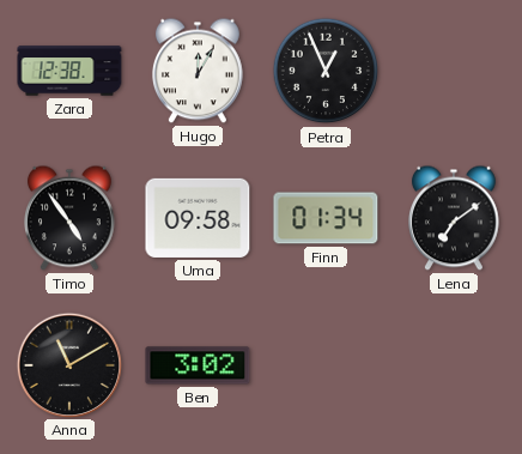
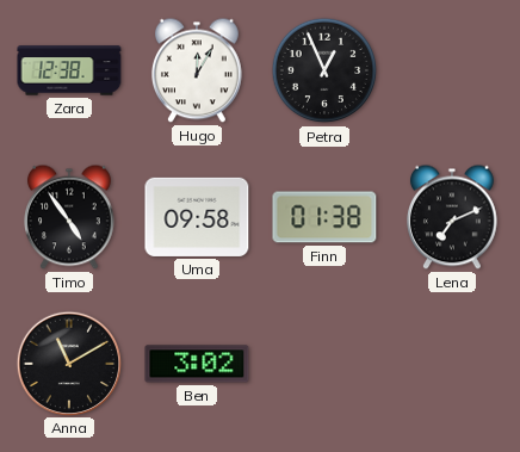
Finn: 01:34 -> 01:38
Lena: 7:09 -> 7:11
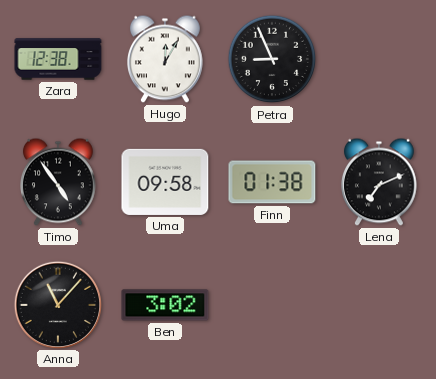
Petra: 12:56 -> 8:56
Anna: 11:10 -> 11:07
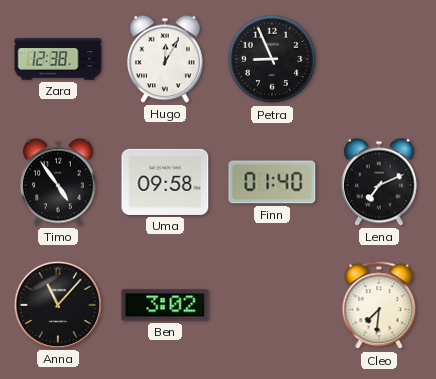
Finn: 01:38 -> 01:40
Cleo: none -> 7:31
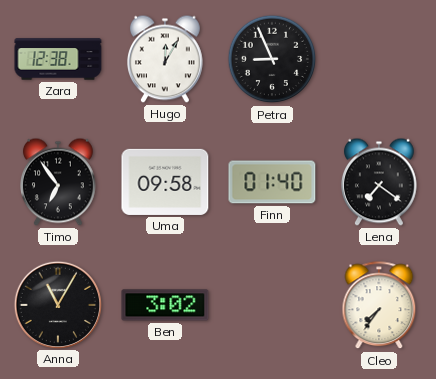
Timo: 4:54 -> 6:54
Lena: 7:11 -> 7:21
Anna: 11:07 -> 11:05
Cleo: 7:31 -> 7:36
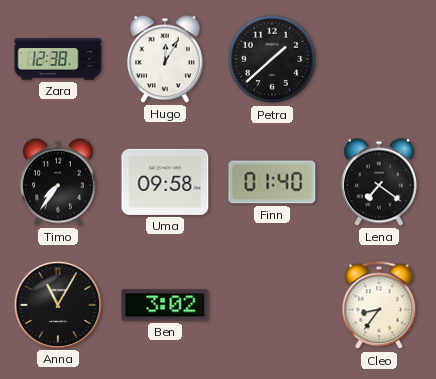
Petra: 8:56 -> 1:38
Timo: 6:54 -> 7:36
Cleo: 7:36 -> 8:36
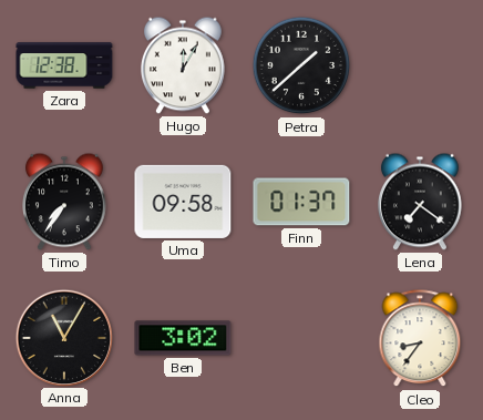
Finn: 01:40 -> 01:37
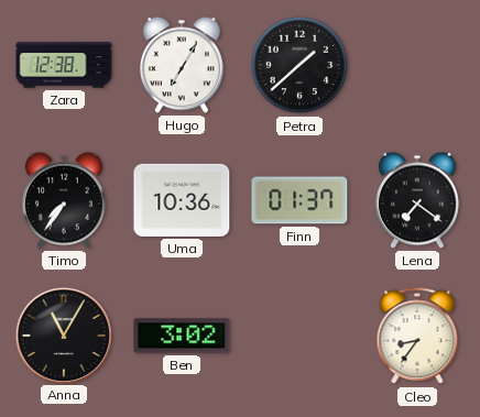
Hugo: 12:05 -> 7:05
Uma: 09:58 -> 10:36
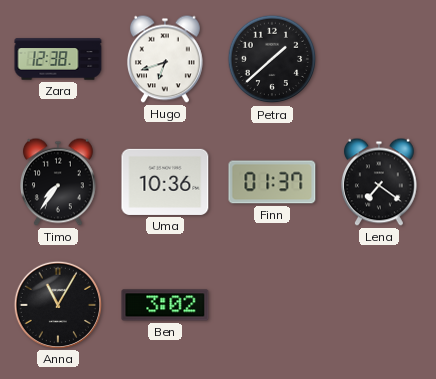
Hugo: 7:05 -> 6:42
Cleo: 8:36 -> none
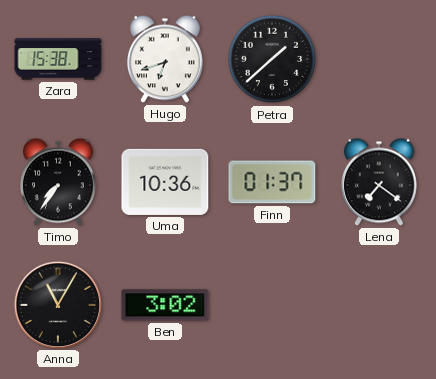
Zara: 12:38 -> 15:38
